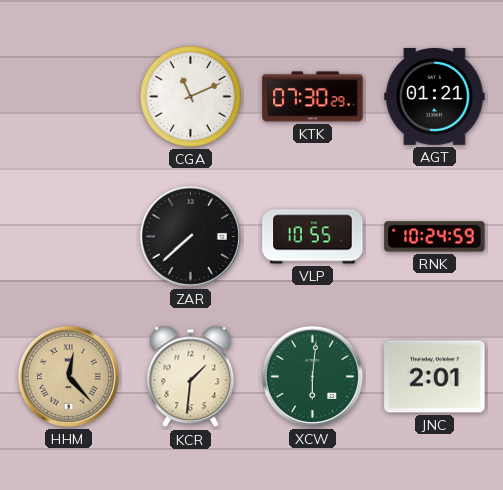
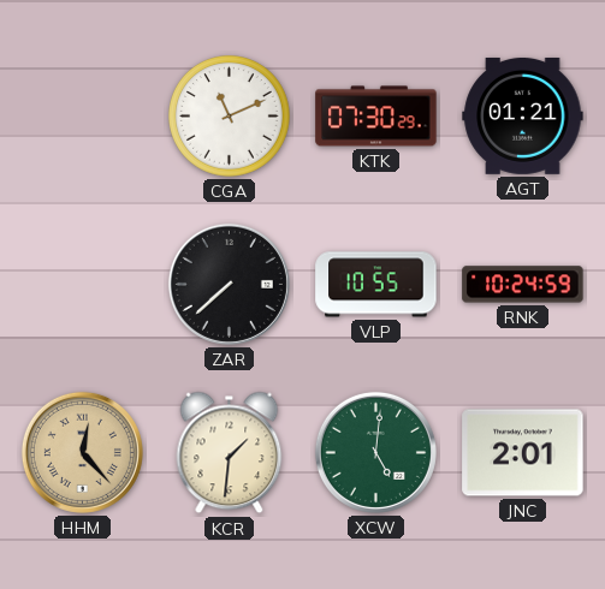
XCW: 6:01 -> 5:01
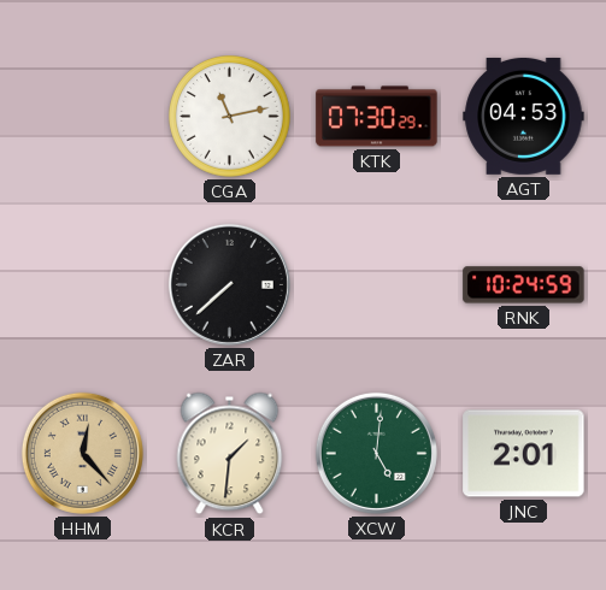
CGA: 11:11 -> 11:13
AGT: 01:21 -> 04:53
VLP: 10:55 -> none
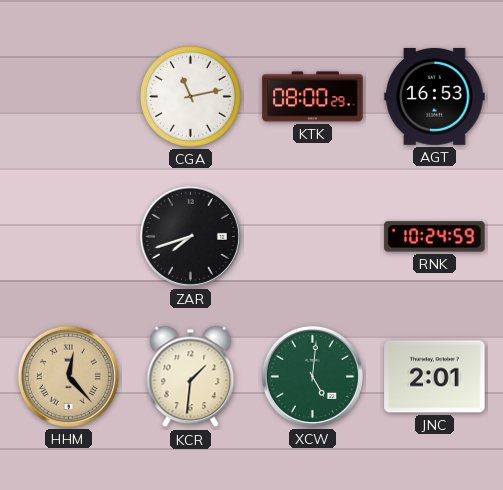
KTK: 07:30 -> 08:00
AGT: 04:53 -> 16:53
ZAR: 7:38 -> 7:42
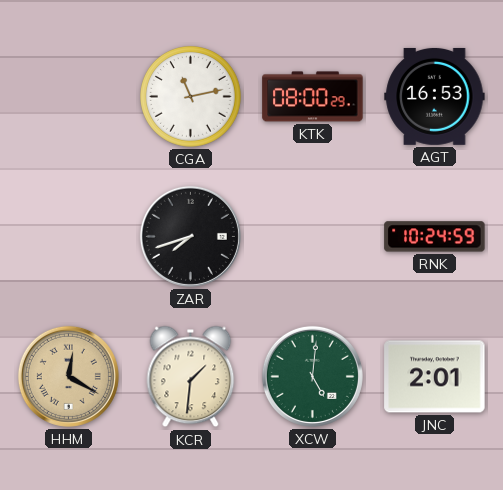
HHM: 12:23 -> 12:20
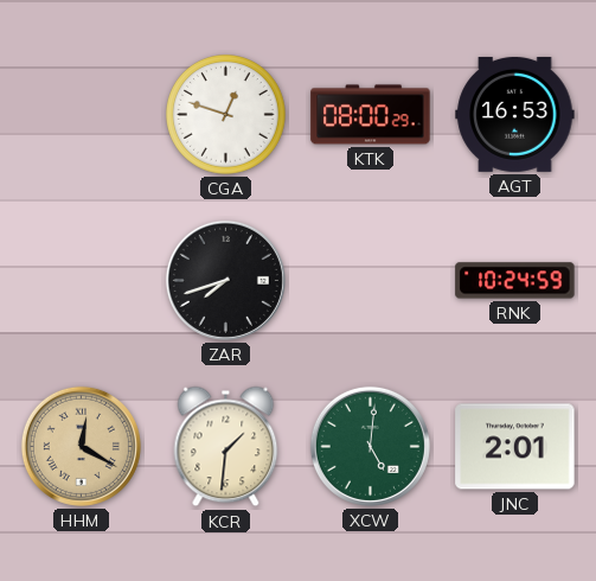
CGA: 11:13 -> 12:48
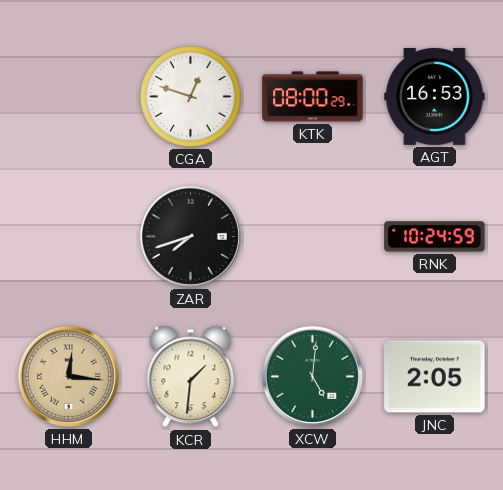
HHM: 12:20 -> 12:16
JNC: 2:01 -> 2:05
